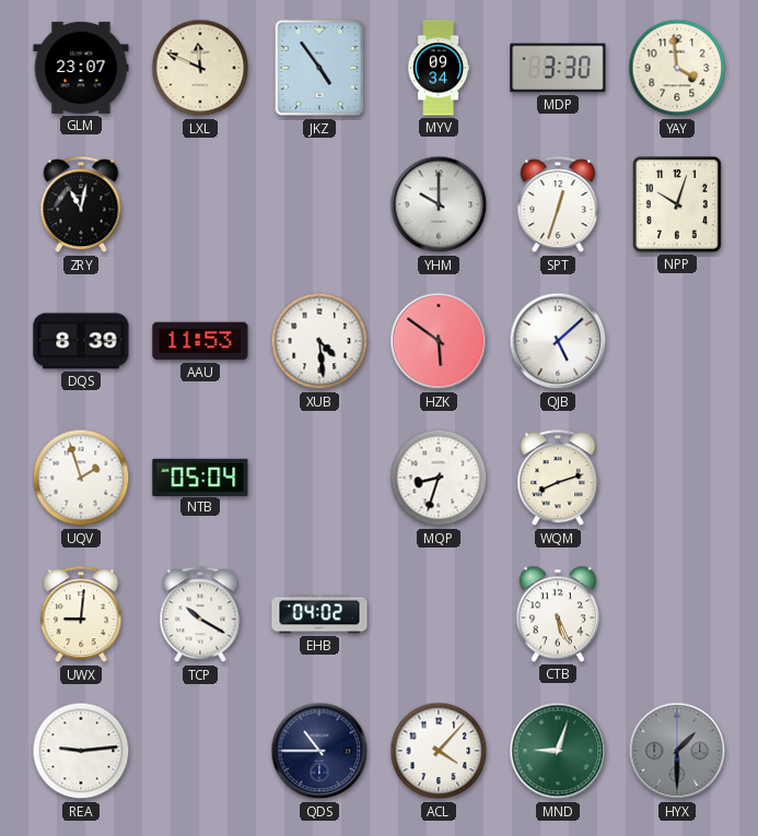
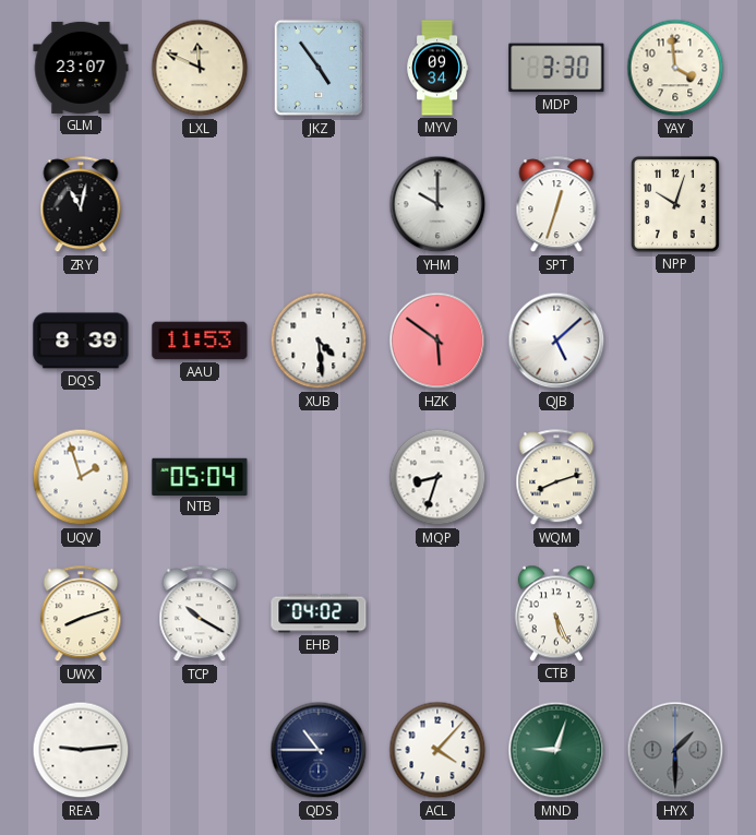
UWX: 9:01 -> 8:12
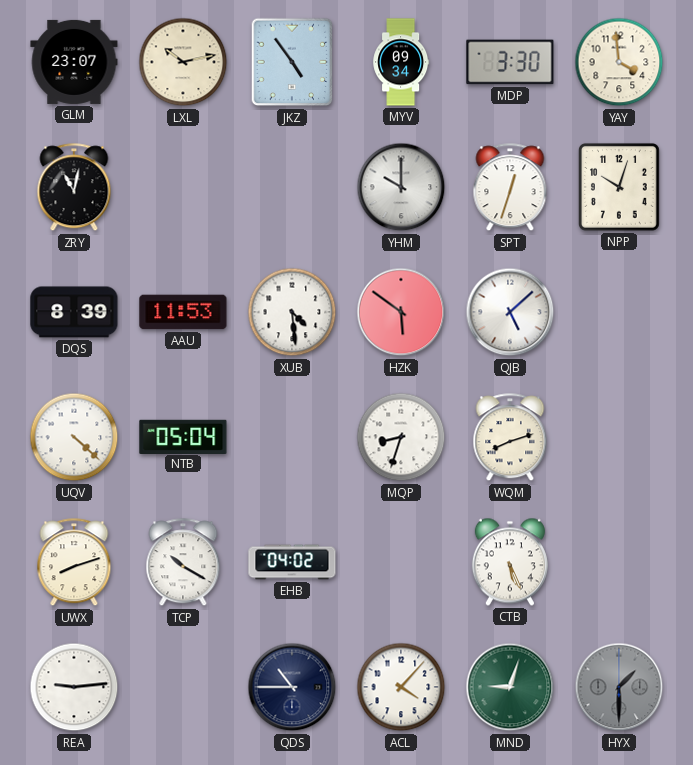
LXL: 11:49 -> 10:13
UQV: 1:57 -> 4:22
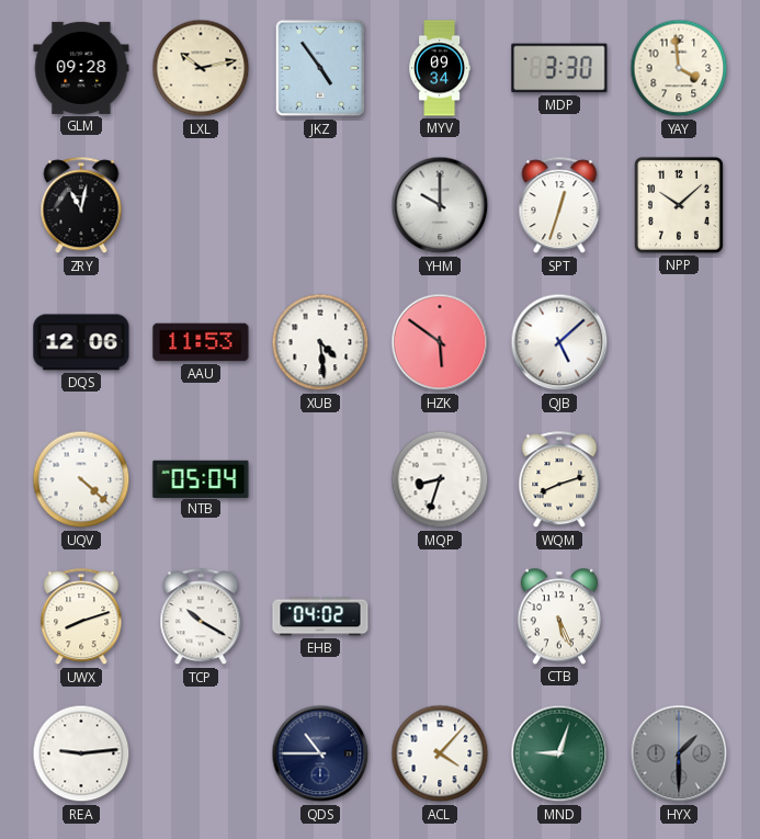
GLM: 23:07 -> 09:28
NPP: 10:03 -> 10:08
DQS: 8:39 -> 12:06
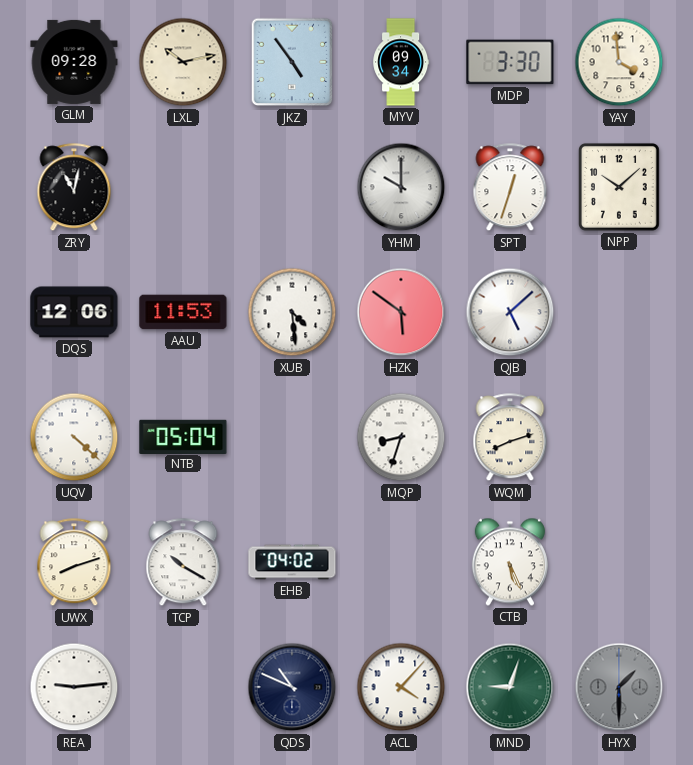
QDS: 10:45 -> 10:49
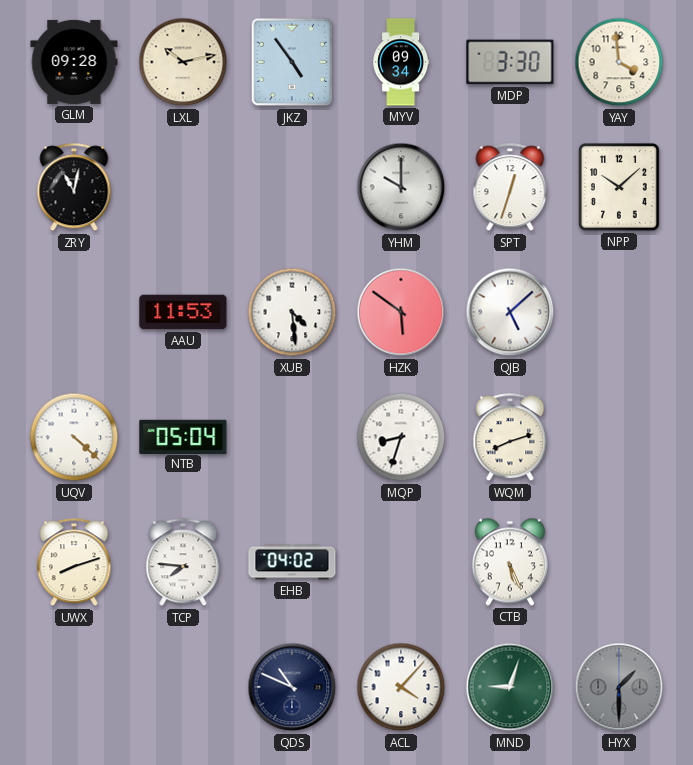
DQS: 12:06 -> none
TCP: 10:20 -> 7:46
REA: 9:14 -> none
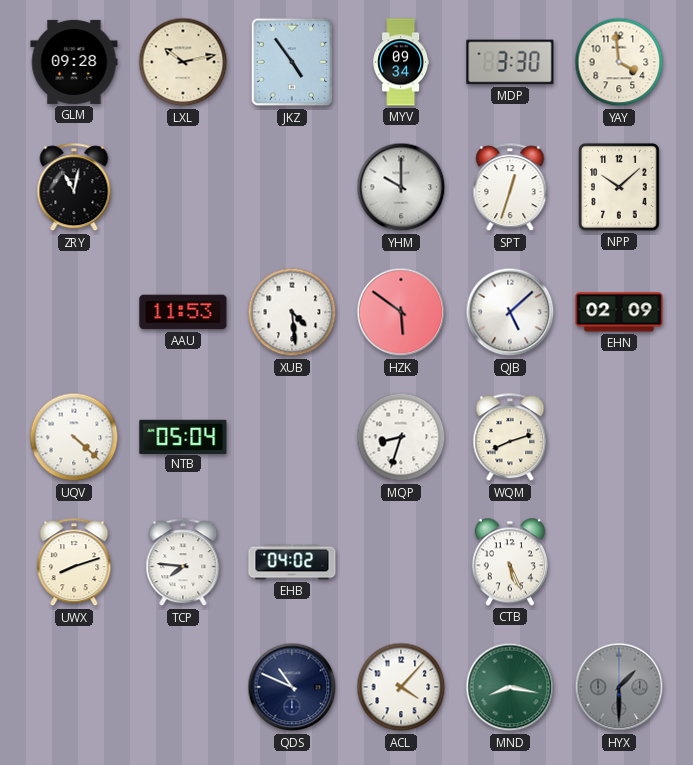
EHN: none -> 02:09
MND: 9:03 -> 8:17
